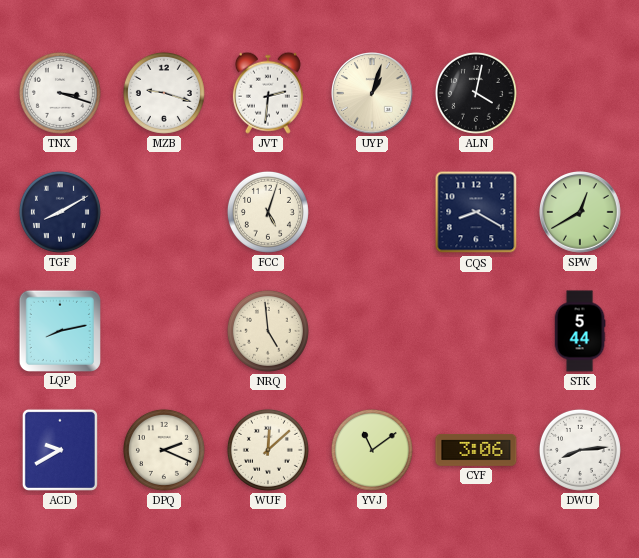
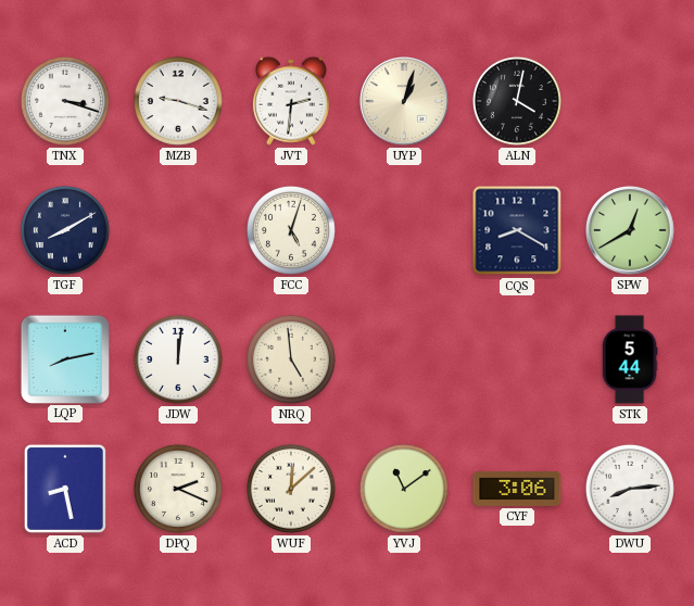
JDW: none -> 12:01
ACD: 9:40 -> 8:28
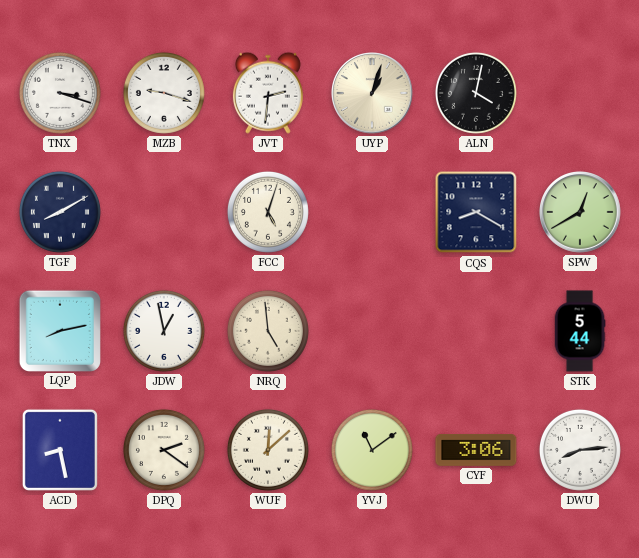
JDW: 12:01 -> 12:58
DPQ: 2:19 -> 2:21
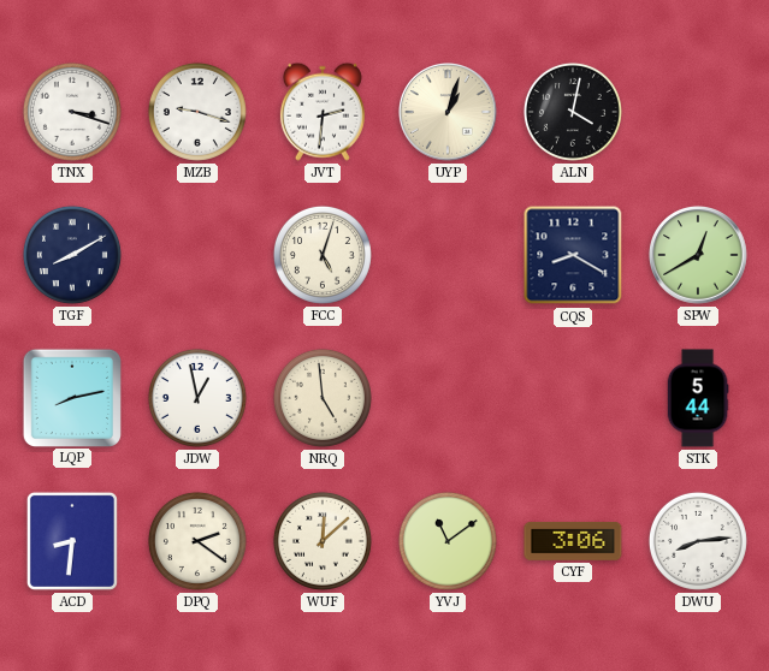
ACD: 8:28 -> 8:31
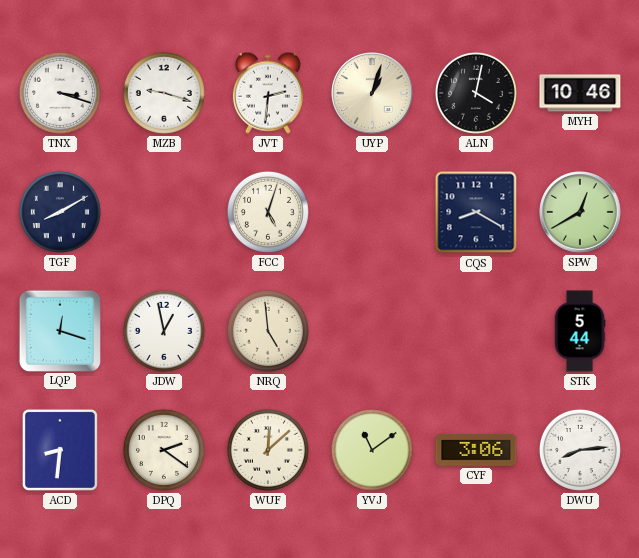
MYH: none -> 10:46
LQP: 8:13 -> 12:18
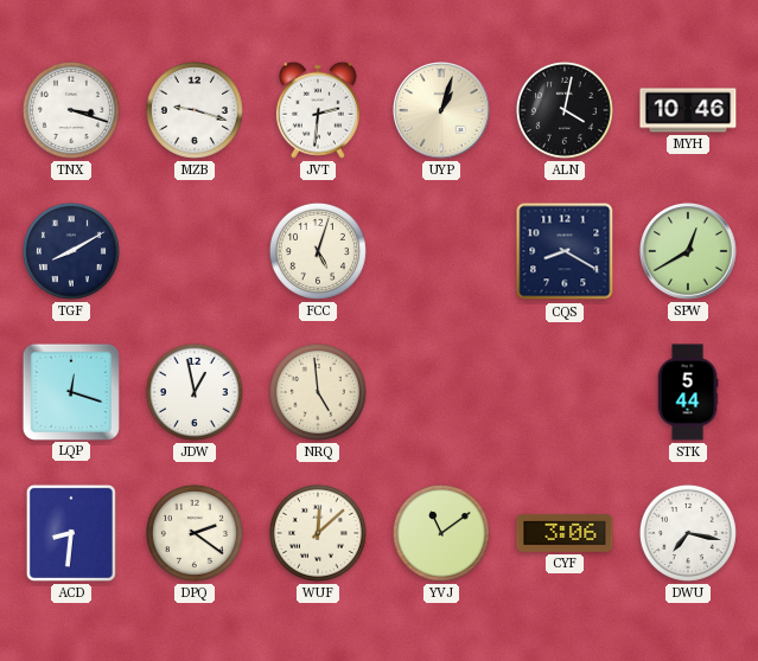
DWU: 8:14 -> 7:17
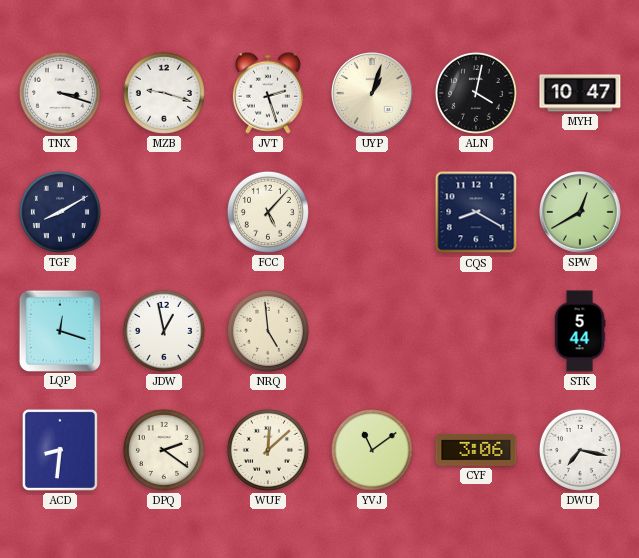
JVT: 2:31 -> 2:27
MYH: 10:46 -> 10:47
FCC: 5:03 -> 5:07
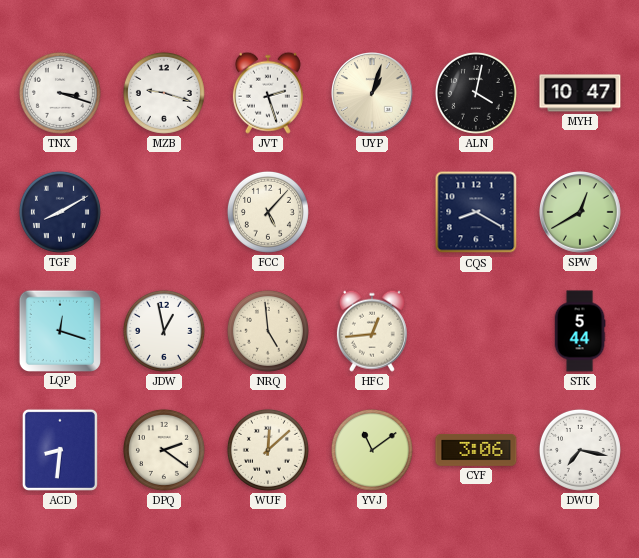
HFC: none -> 12:44
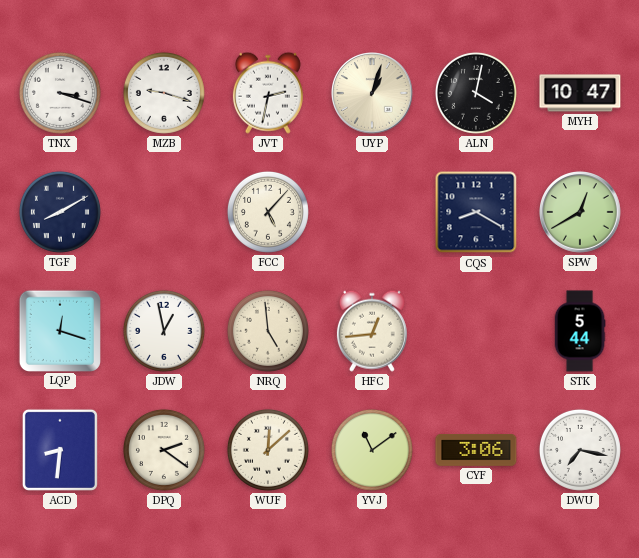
JVT: 2:27 -> 2:32
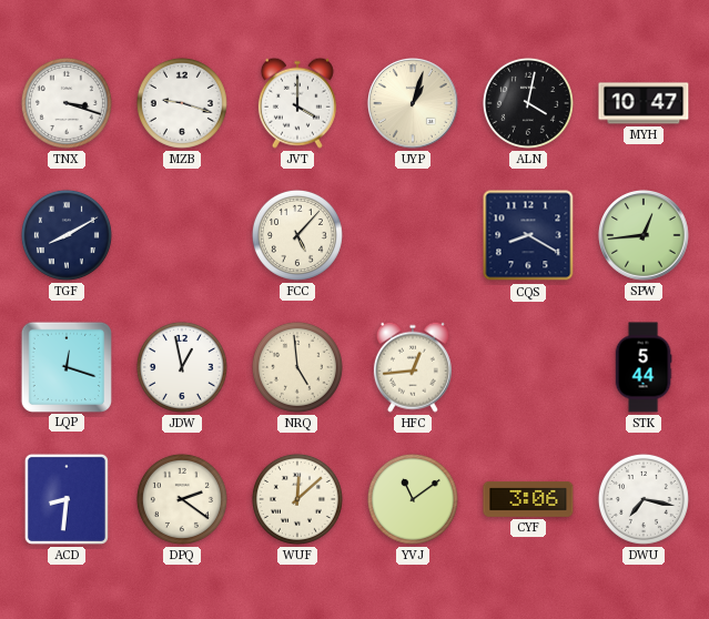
JVT: 2:32 -> 4:00
SPW: 12:40 -> 12:44
